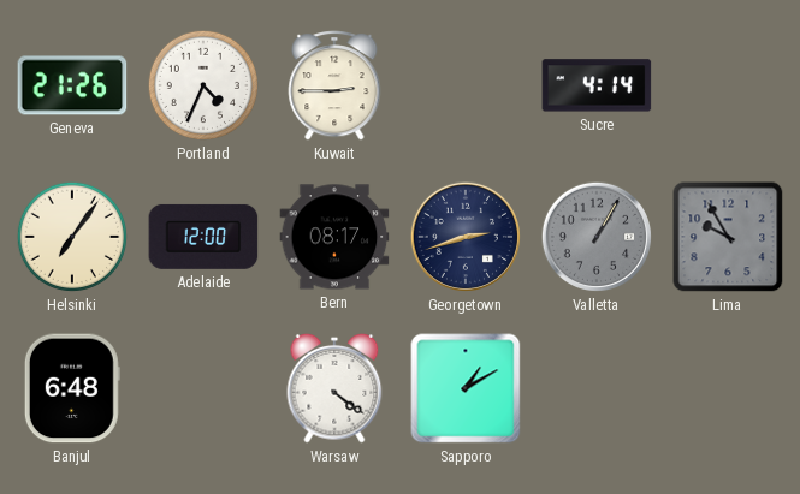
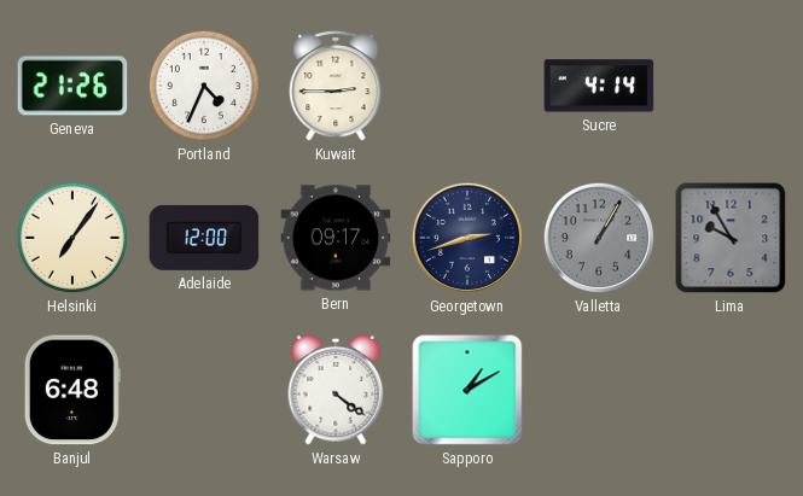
Bern: 08:17 -> 09:17
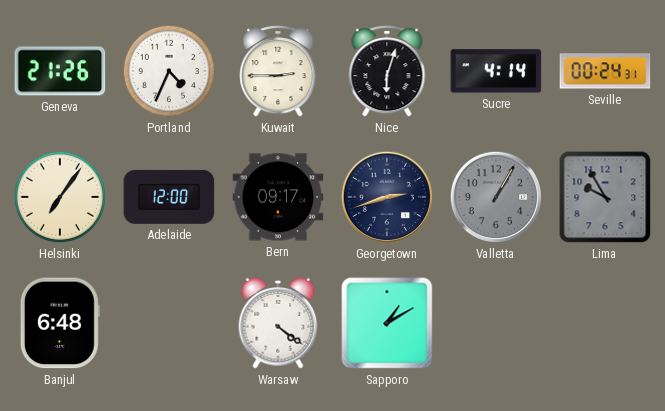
Nice: none -> 6:03
Seville: none -> 00:24
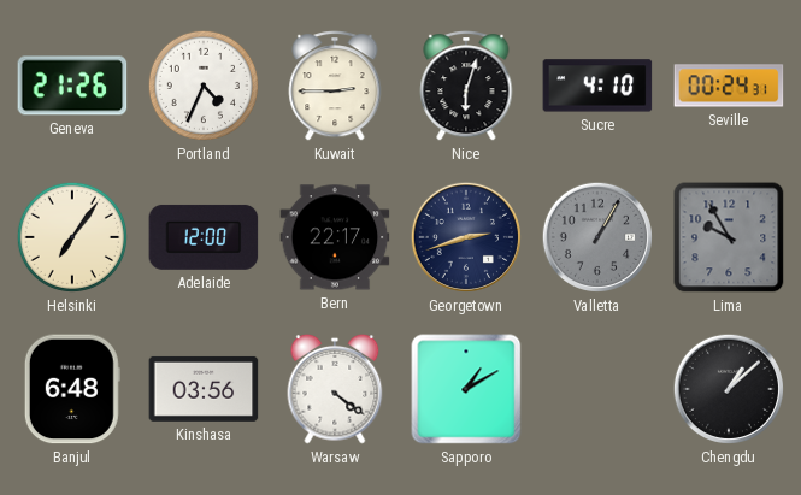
Sucre: 4:14 -> 4:10
Bern: 09:17 -> 22:17
Kinshasa: none -> 03:56
Chengdu: none -> 1:08
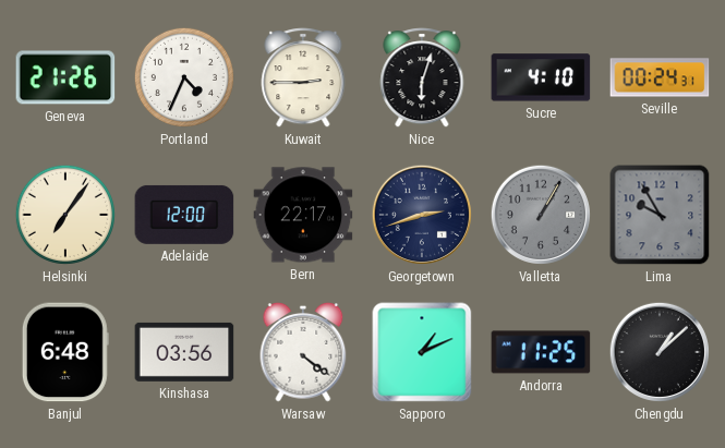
Sapporo: 1:10 -> 1:11
Andorra: none -> 11:25
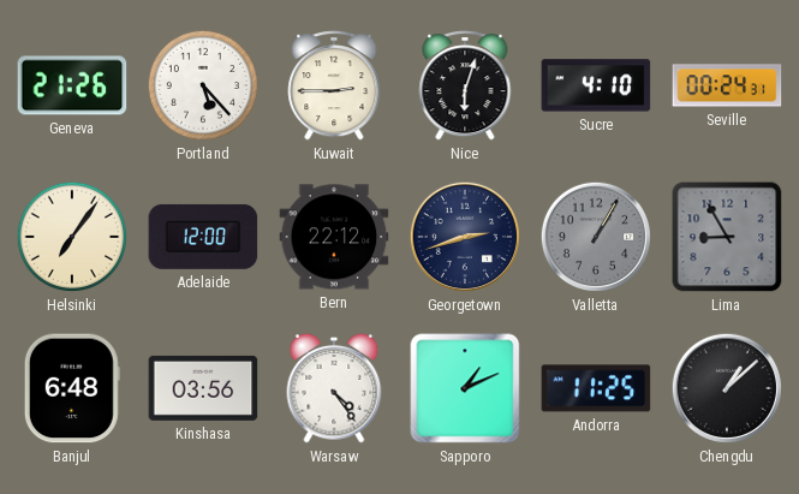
Portland: 4:34 -> 5:23
Bern: 22:17 -> 22:12
Lima: 9:55 -> 8:55
Warsaw: 4:21 -> 4:24
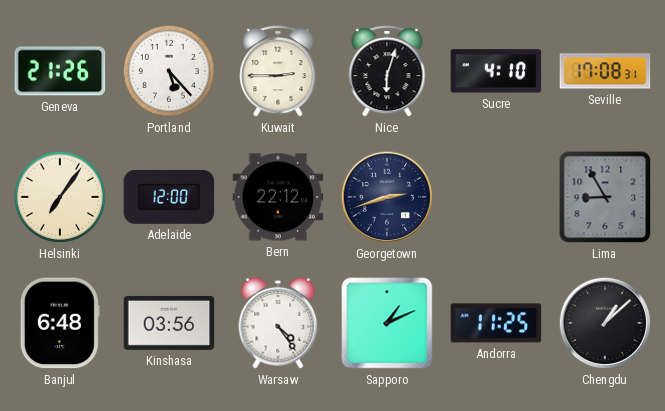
Seville: 00:24 -> 17:08
Valletta: 1:05 -> none
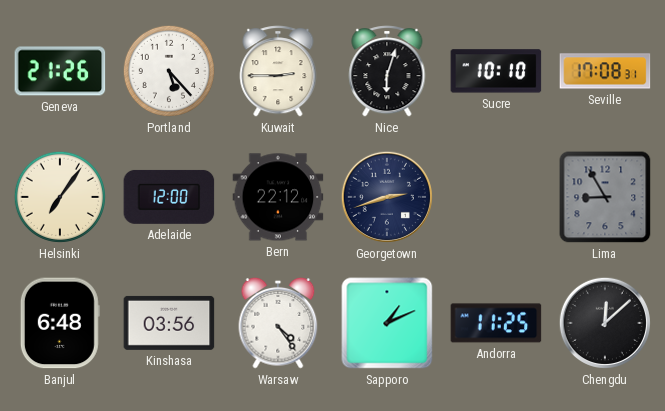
Sucre: 4:10 -> 10:10
Chengdu: 1:08 -> 12:08
